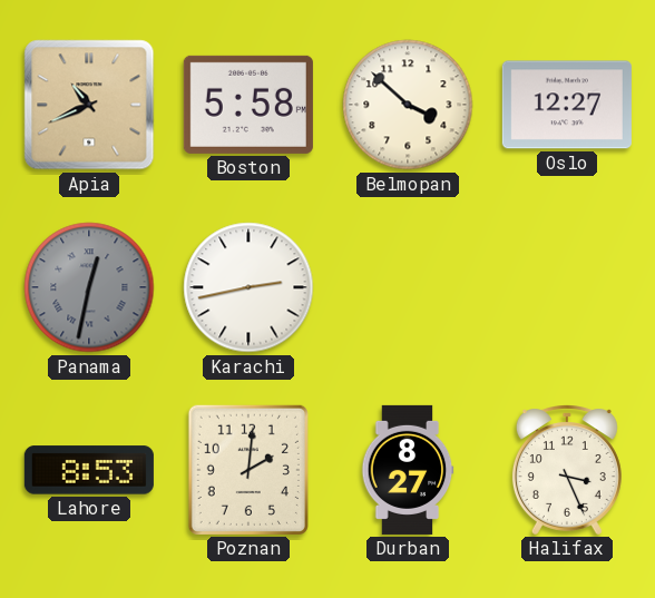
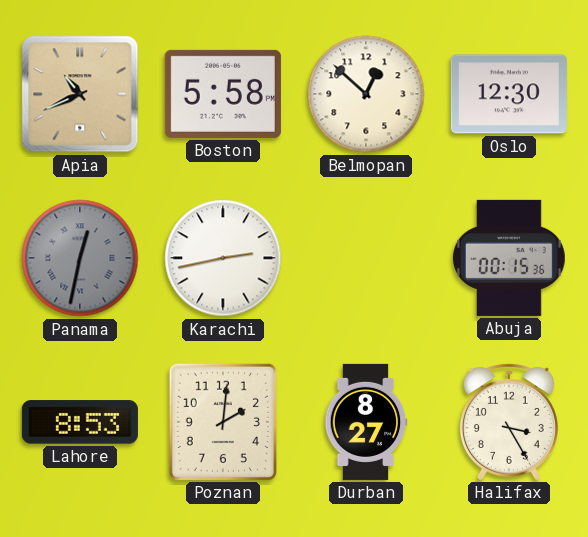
Belmopan: 3:52 -> 12:52
Oslo: 12:27 -> 12:30
Abuja: none -> 00:15
Halifax: 3:26 -> 3:25
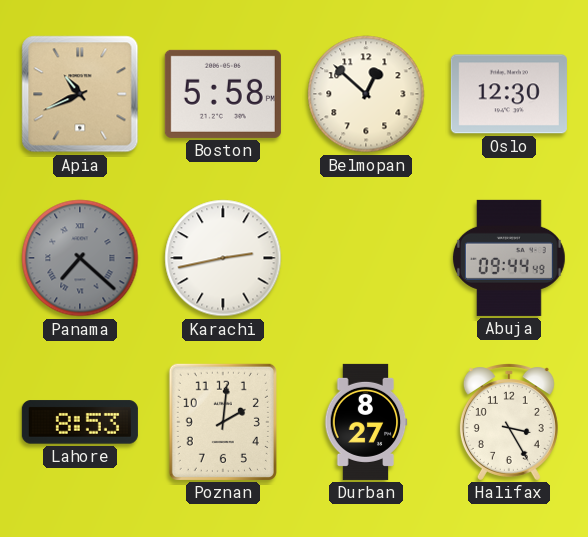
Panama: 12:32 -> 7:22
Abuja: 00:15 -> 09:44
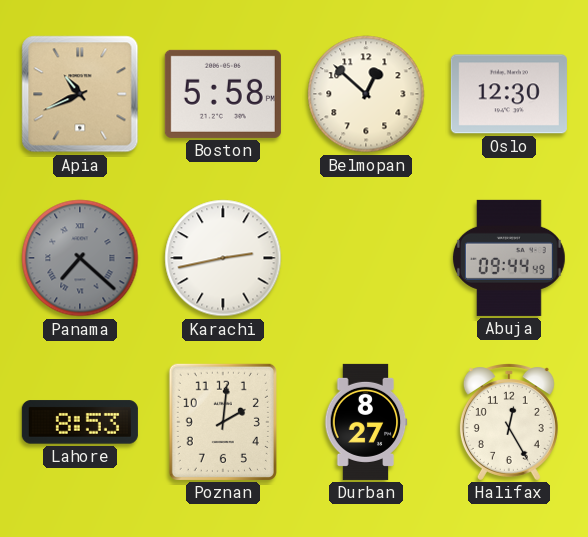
Halifax: 3:25 -> 12:25
